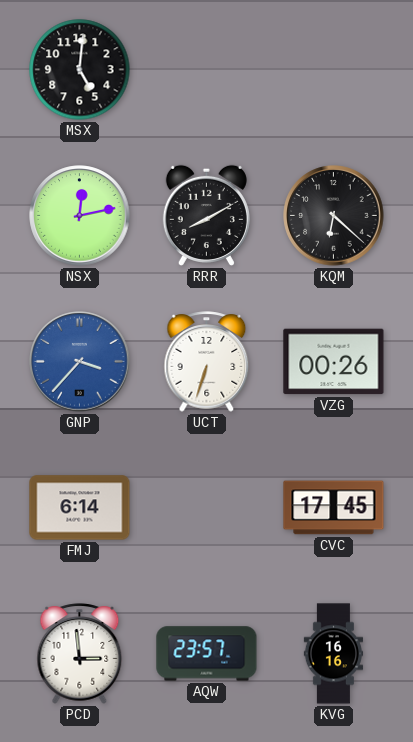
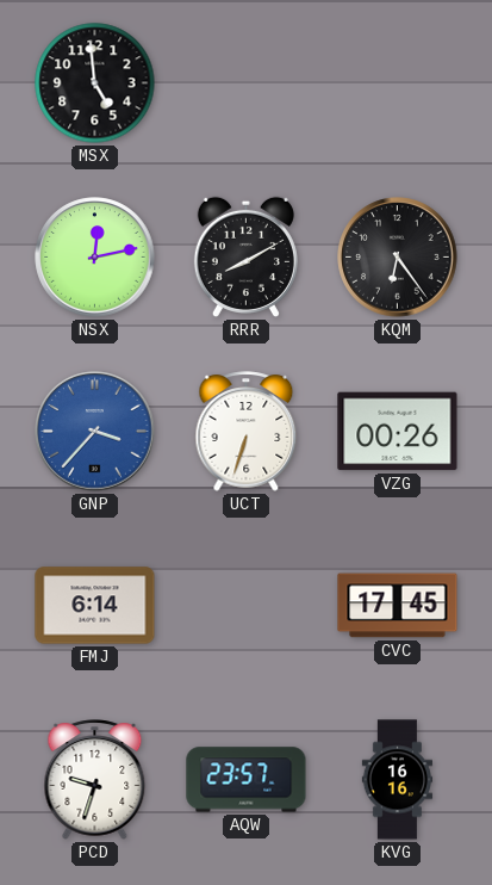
MSX: 5:01 -> 4:59
KQM: 6:22 -> 6:24
PCD: 2:59 -> 9:33
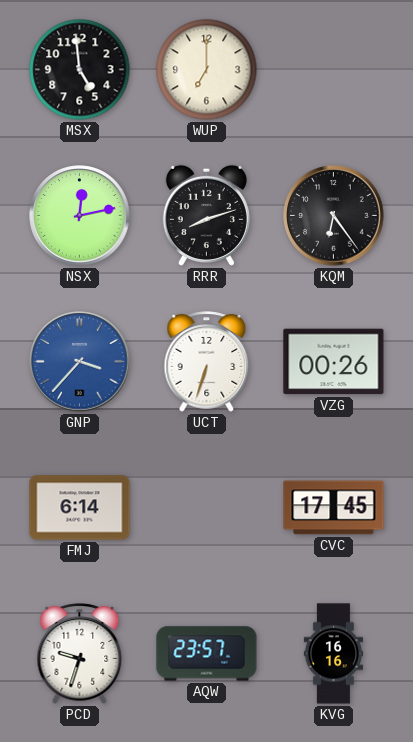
WUP: none -> 7:00
RRR: 8:10 -> 8:12
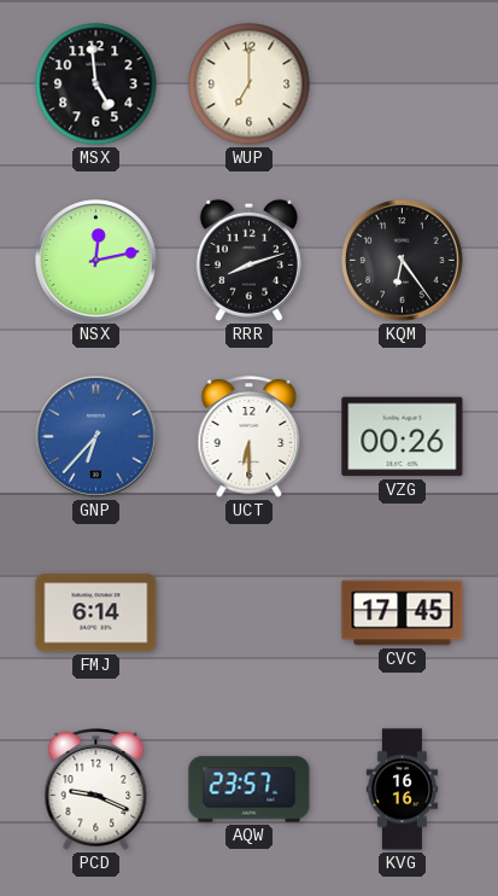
GNP: 3:37 -> 6:37
UCT: 6:33 -> 6:30
PCD: 9:33 -> 9:19
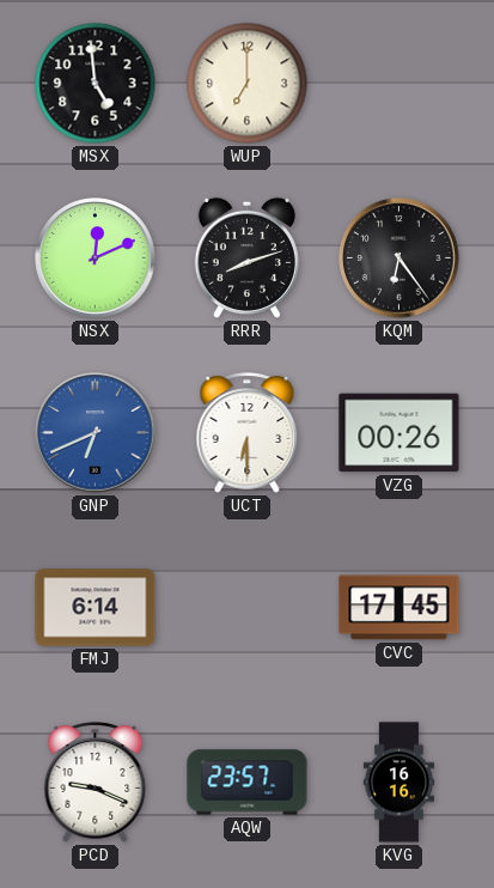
NSX: 12:13 -> 12:11
GNP: 6:37 -> 6:41
